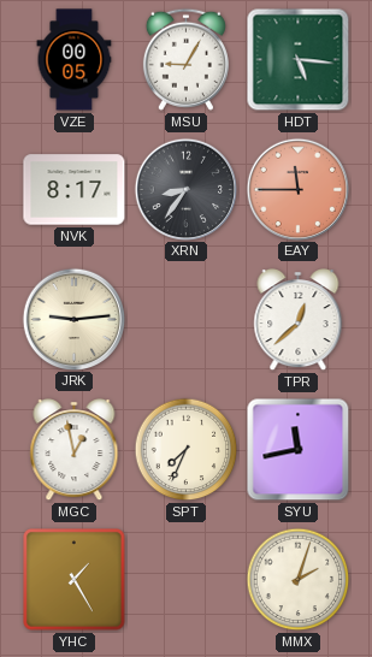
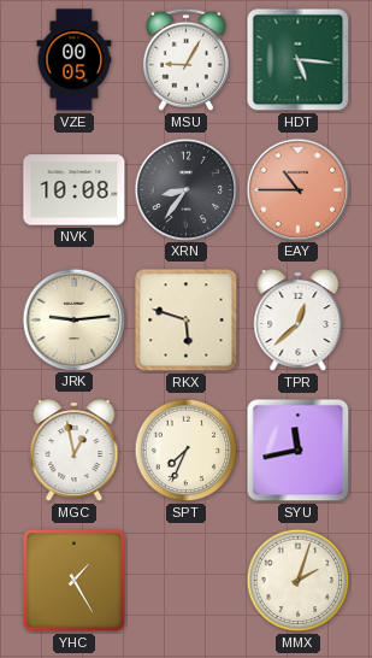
NVK: 8:17 -> 10:08
EAY: 11:45 -> 10:45
RKX: none -> 5:48
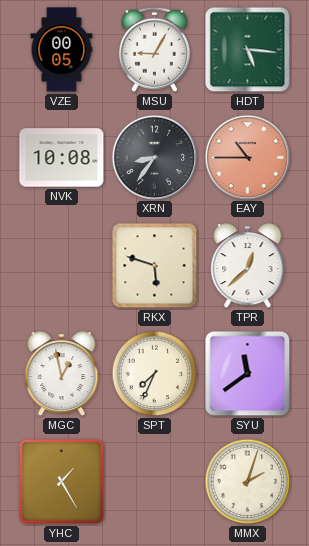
JRK: 9:14 -> none
SYU: 11:43 -> 11:39
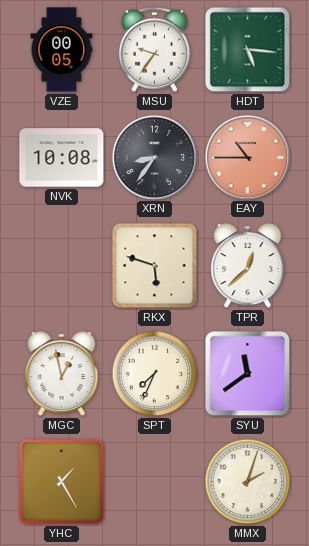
MSU: 9:05 -> 9:36
